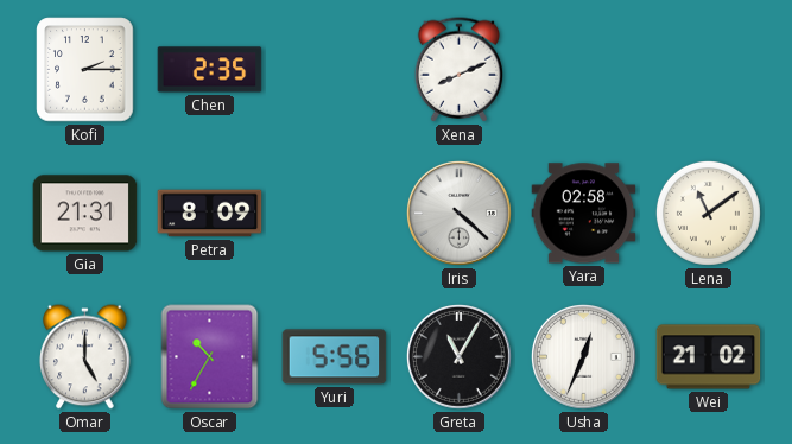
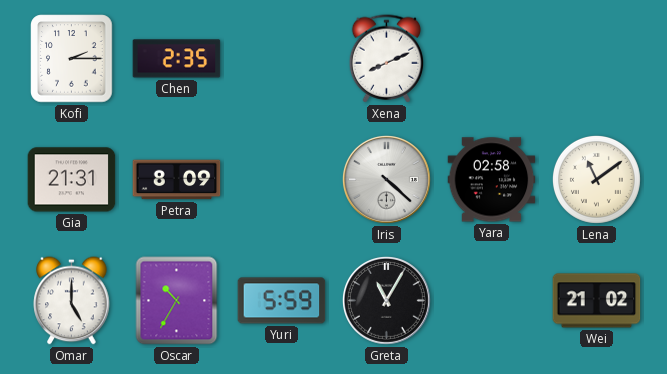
Yuri: 5:56 -> 5:59
Usha: 12:34 -> none
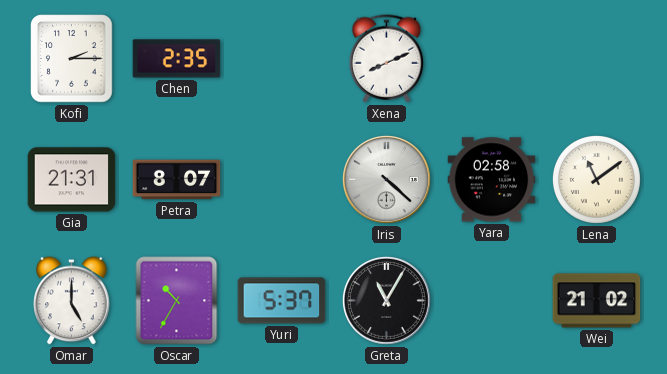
Petra: 8:09 -> 8:07
Yuri: 5:59 -> 5:37
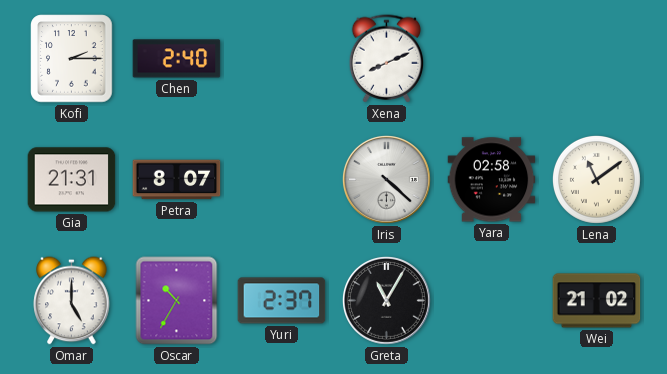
Chen: 2:35 -> 2:40
Yuri: 5:37 -> 2:37
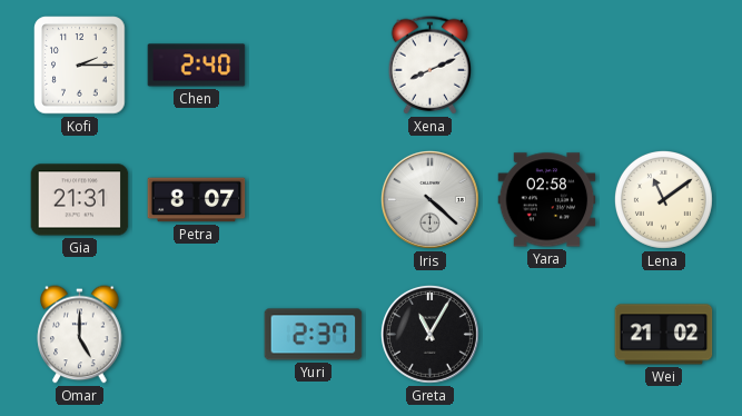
Oscar: 10:35 -> none
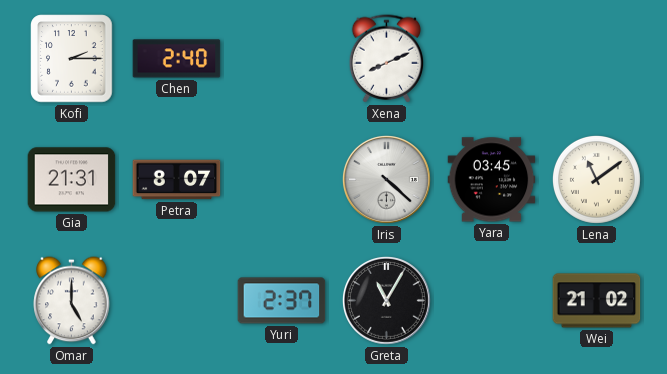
Yara: 02:58 -> 03:45
